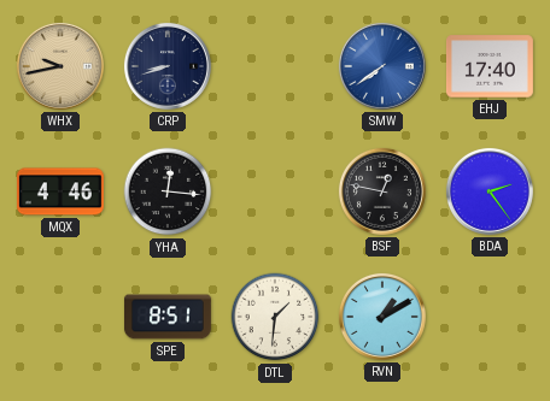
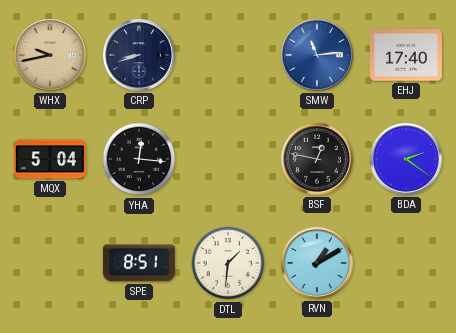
SMW: 7:39 -> 11:14
MQX: 4:46 -> 5:04
BDA: 2:24 -> 2:21
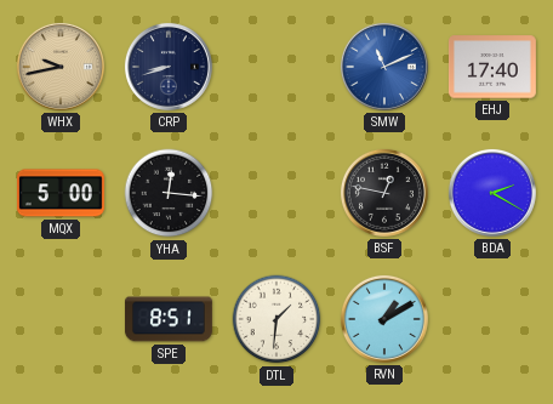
SMW: 11:14 -> 11:11
MQX: 5:04 -> 5:00
BDA: 2:21 -> 2:20
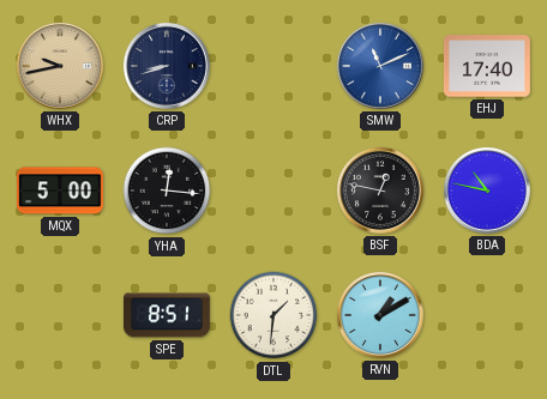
BDA: 2:20 -> 10:47
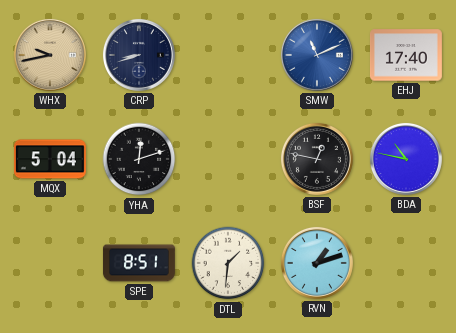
MQX: 5:00 -> 5:04
YHA: 12:16 -> 12:12
RVN: 1:10 -> 1:12
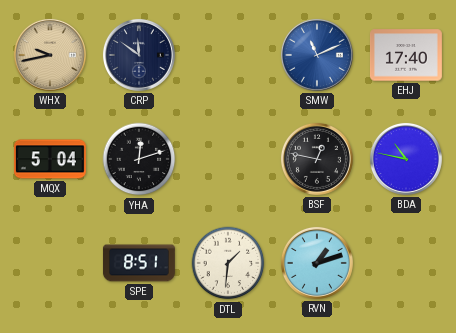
CRP: 8:42 -> 11:51
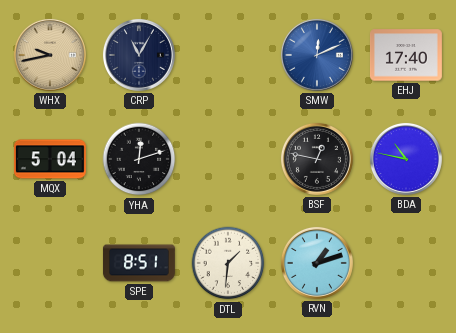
CRP: 11:51 -> 11:05
SMW: 11:11 -> 12:11
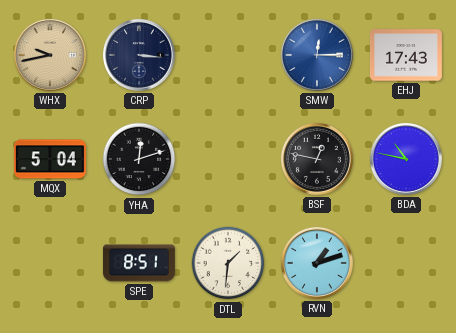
CRP: 11:05 -> 3:16
SMW: 12:11 -> 12:15
EHJ: 17:40 -> 17:43
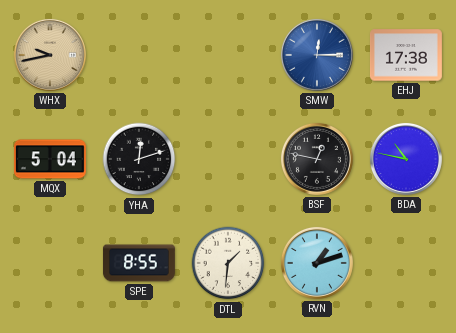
CRP: 3:16 -> none
EHJ: 17:43 -> 17:38
SPE: 8:51 -> 8:55
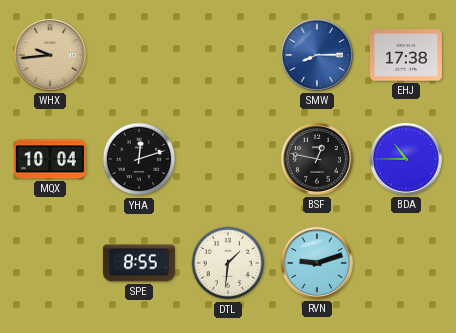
WHX: 9:43 -> 9:44
SMW: 12:15 -> 8:15
MQX: 5:04 -> 10:04
BDA: 10:47 -> 10:45
RVN: 1:12 -> 9:12
